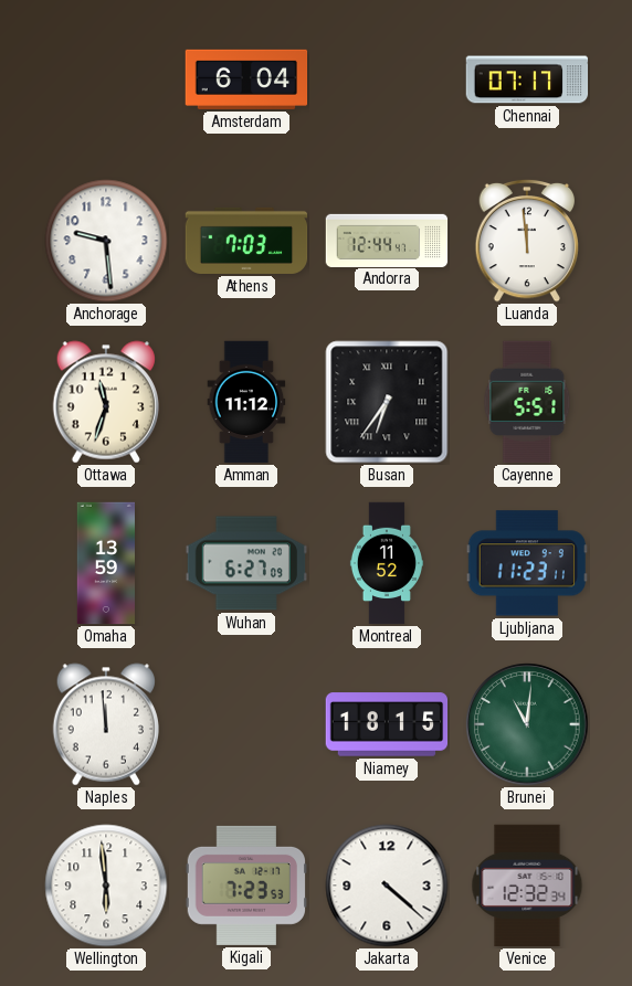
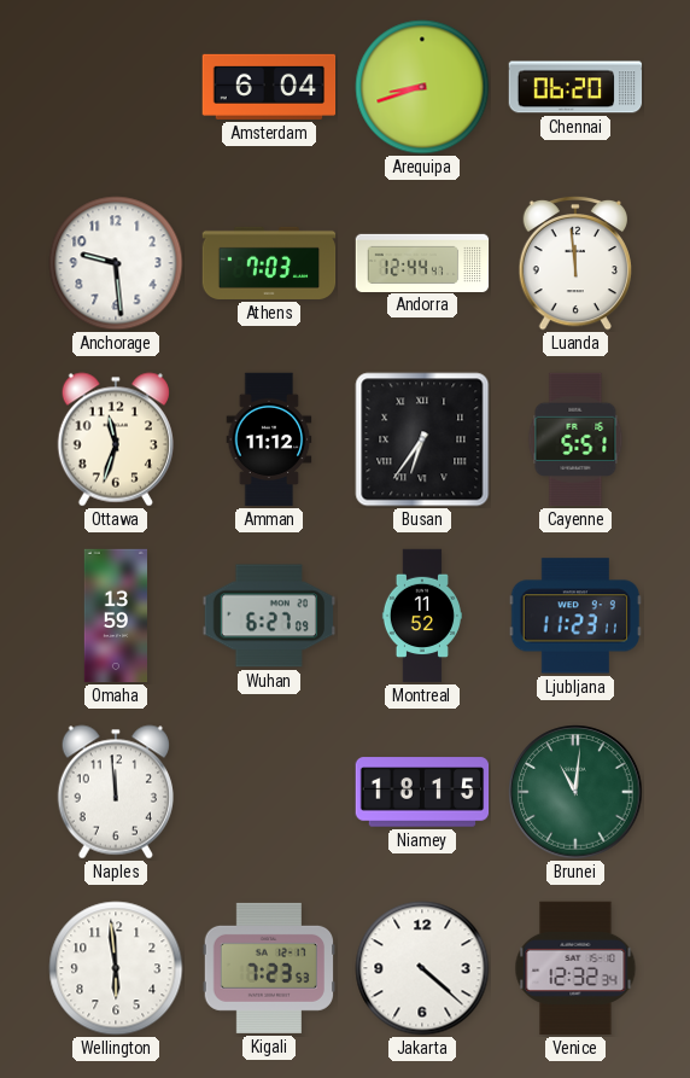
Arequipa: none -> 8:42
Chennai: 07:17 -> 06:20
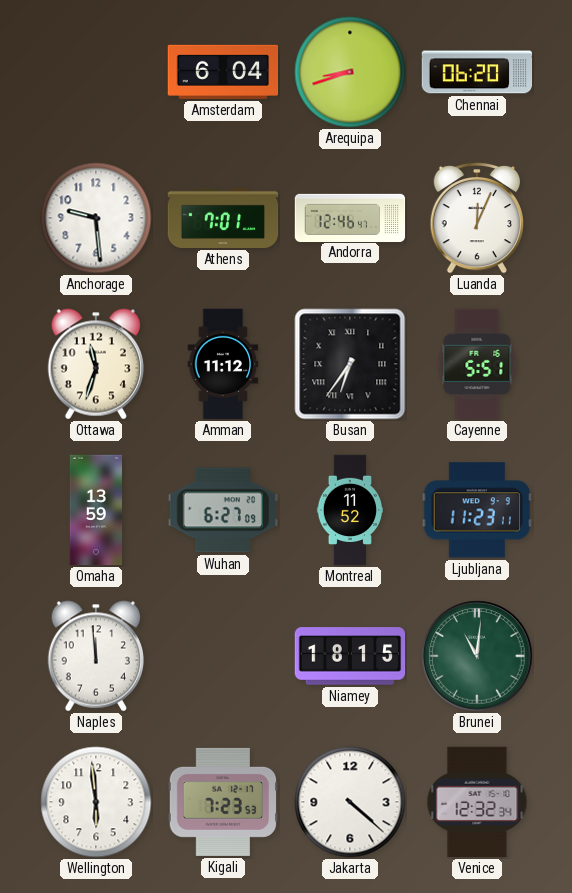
Athens: 7:03 -> 7:01
Andorra: 12:44 -> 12:46
Luanda: 11:59 -> 12:04
